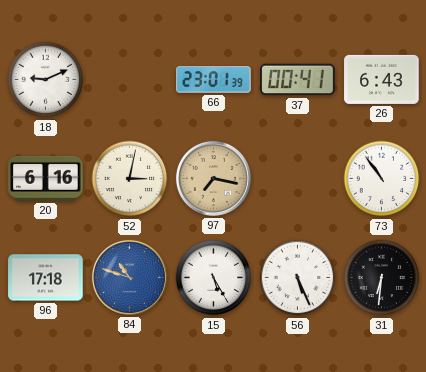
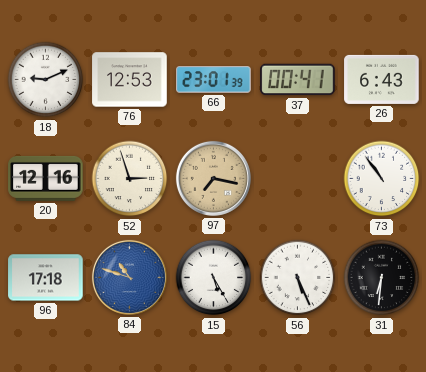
76: none -> 12:53
20: 6:16 -> 12:16
52: 3:02 -> 2:57
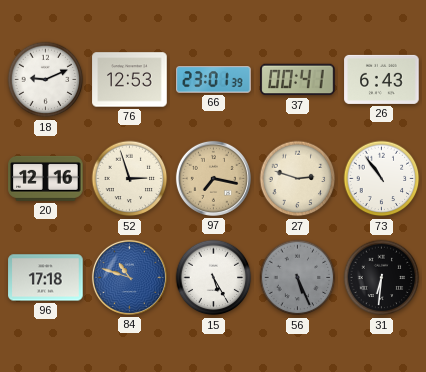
27: none -> 2:48
56 dial: white -> grey
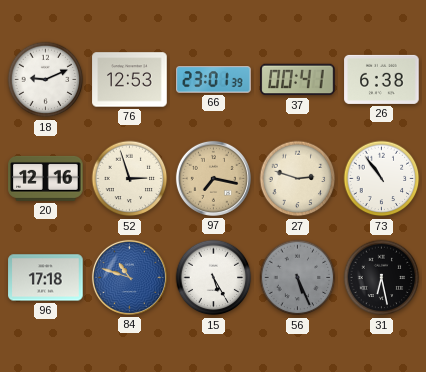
26: 6:43 -> 6:38
31: 6:31 -> 6:28
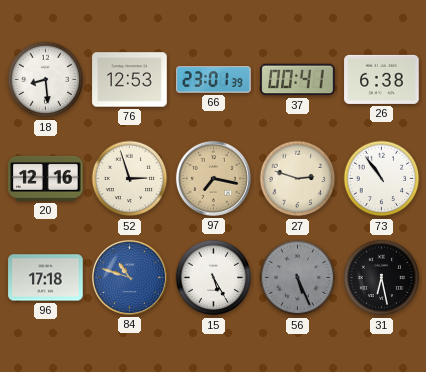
18: 9:11 -> 8:29
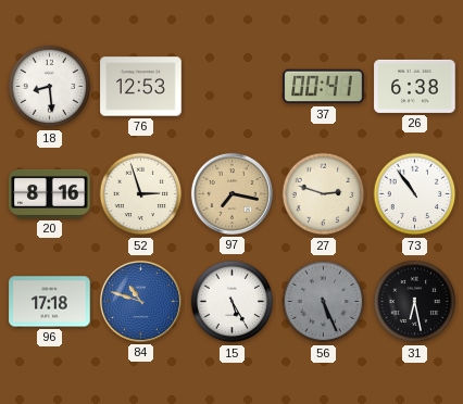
66: 23:01 -> none
20: 12:16 -> 8:16
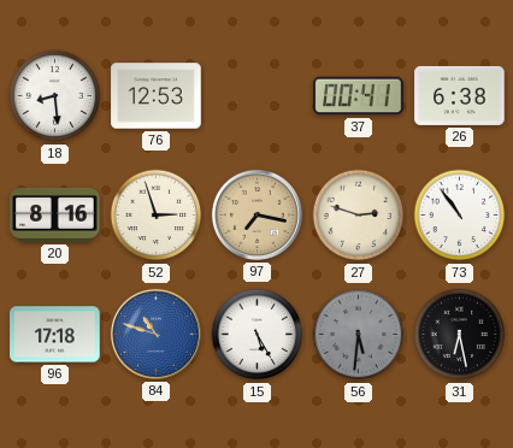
56: 5:26 -> 5:31
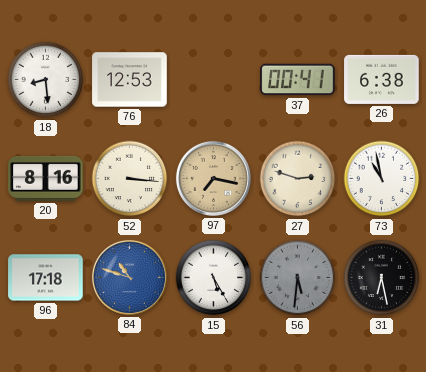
52: 2:57 -> 3:16
73: 10:54 -> 10:58
